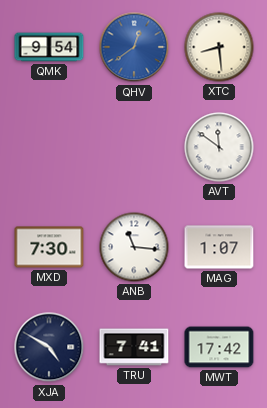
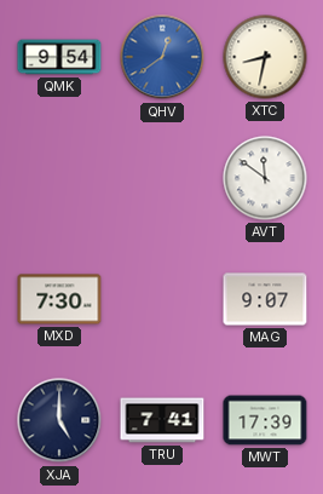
XTC: 8:29 -> 8:32
ANB: 11:16 -> none
MAG: 1:07 -> 9:07
XJA: 4:50 -> 5:00
MWT: 17:42 -> 17:39
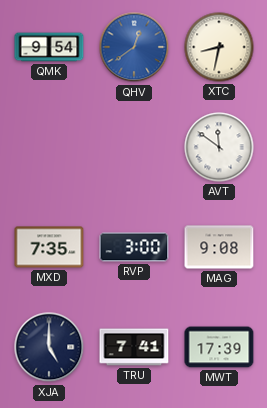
MXD: 7:30 -> 7:35
RVP: none -> 3:00
MAG: 9:07 -> 9:08
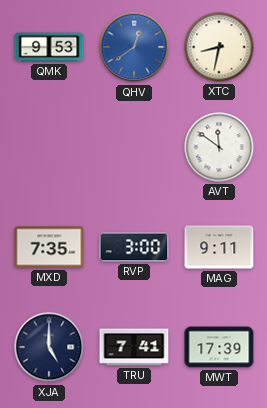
QMK: 9:54 -> 9:53
MAG: 9:08 -> 9:11
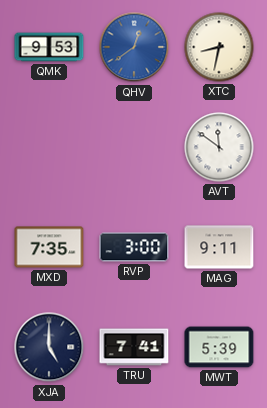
MWT: 17:39 -> 5:39
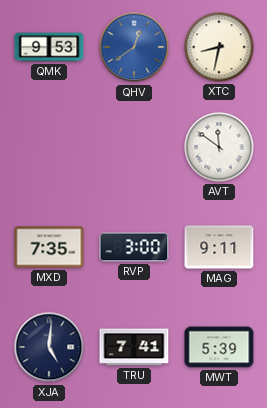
XJA: 5:00 -> 5:01
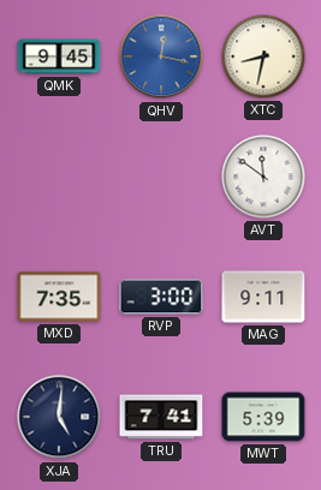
QMK: 9:53 -> 9:45
QHV: 12:39 -> 12:17
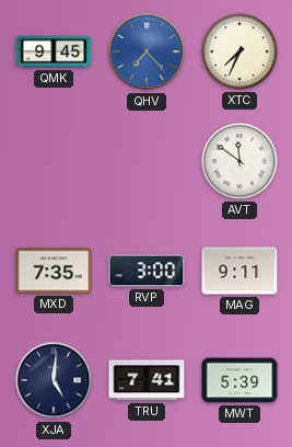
QHV: 12:17 -> 7:23
XTC: 8:32 -> 7:34
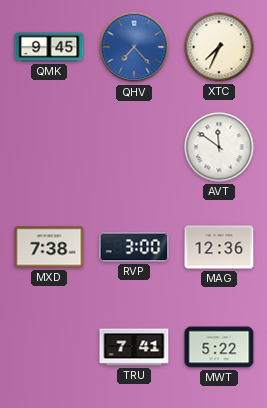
MXD: 7:35 -> 7:38
MAG: 9:11 -> 12:36
XJA: 5:01 -> none
MWT: 5:39 -> 5:22
